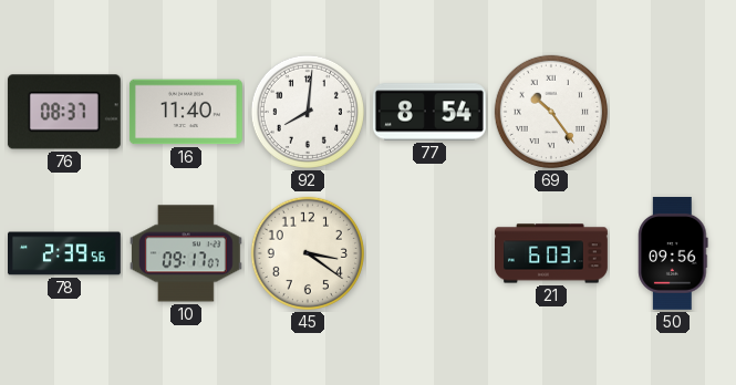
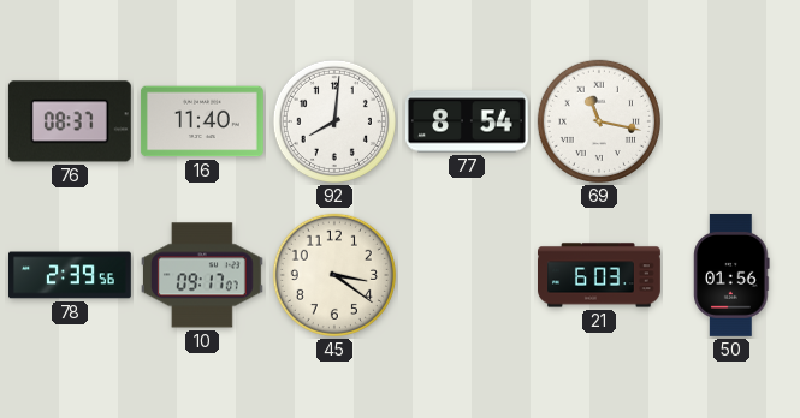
69: 10:24 -> 11:17
50: 09:56 -> 01:56
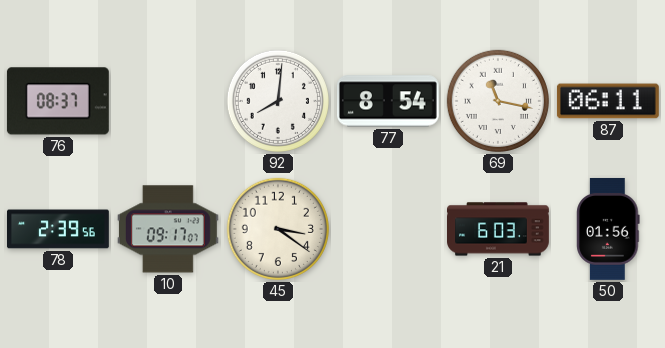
16: 11:40 -> none
87: none -> 06:11
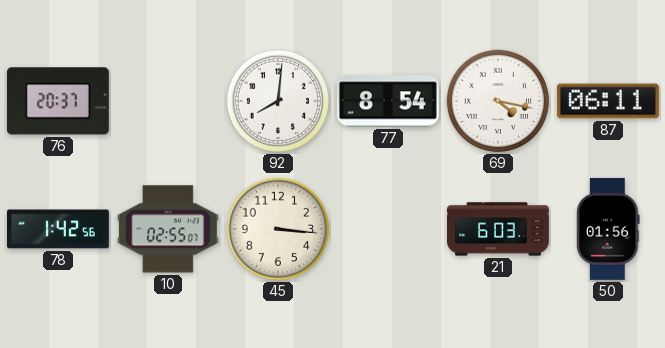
76: 08:37 -> 20:37
69: 11:17 -> 4:17
78: 2:39 -> 1:42
10: 09:17 -> 02:55
45: 3:21 -> 3:16
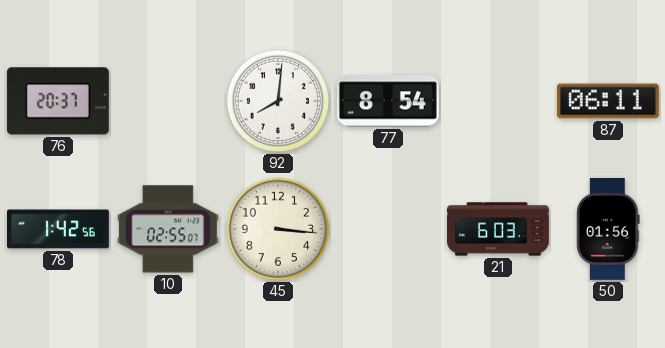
69: 4:17 -> none
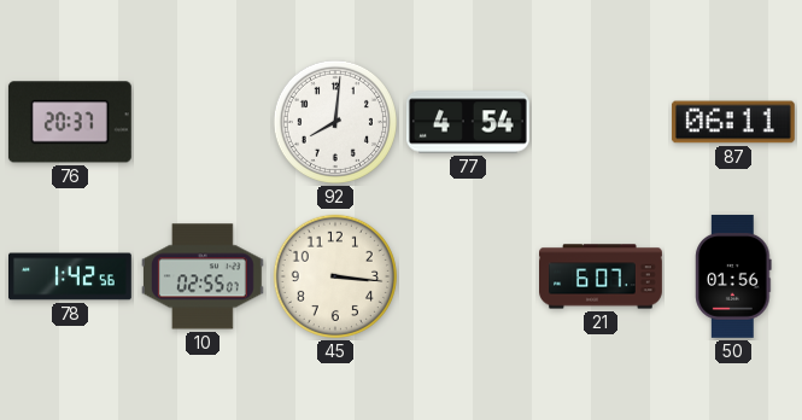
77: 8:54 -> 4:54
21: 6:03 -> 6:07
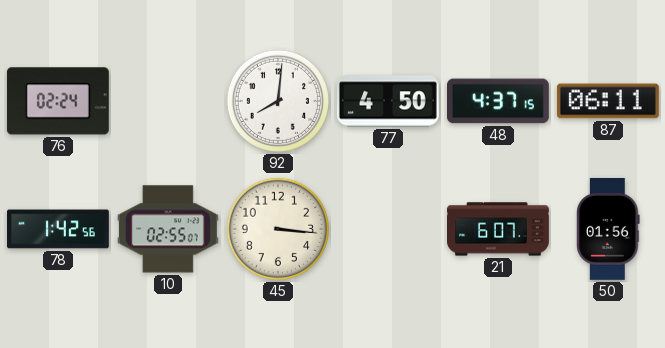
76: 20:37 -> 02:24
77: 4:54 -> 4:50
48: none -> 4:37
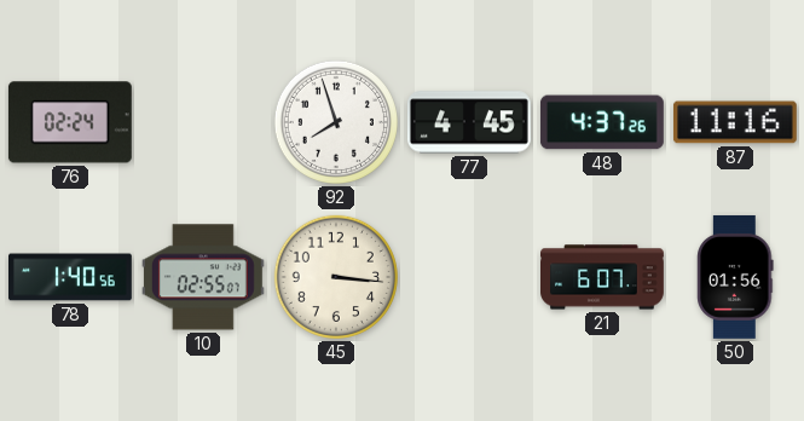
92: 8:01 -> 7:57
77: 4:50 -> 4:45
48: 4:37:15 -> 4:37:26
87: 06:11 -> 11:16
78: 1:42 -> 1:40
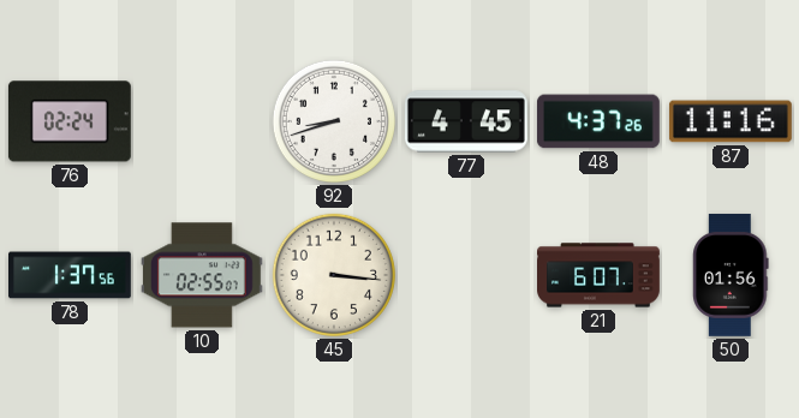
92: 7:57 -> 8:42
78: 1:40 -> 1:37
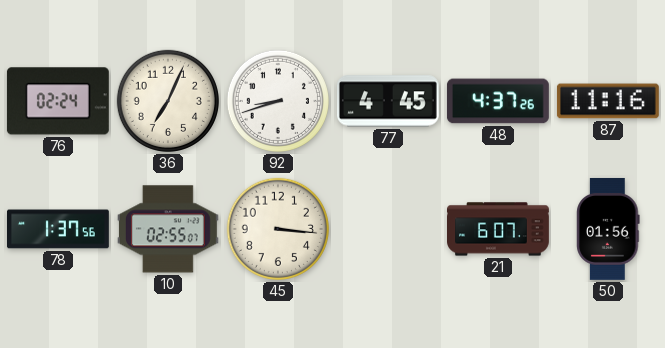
36: none -> 7:04
